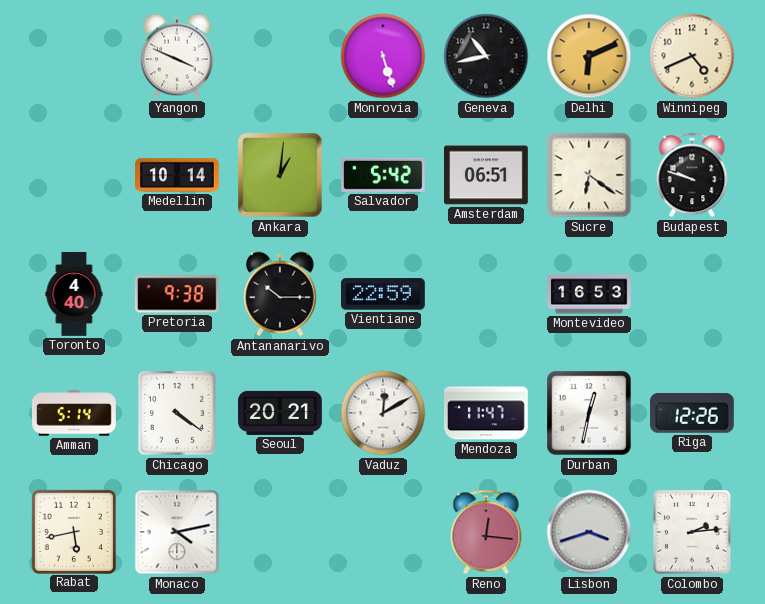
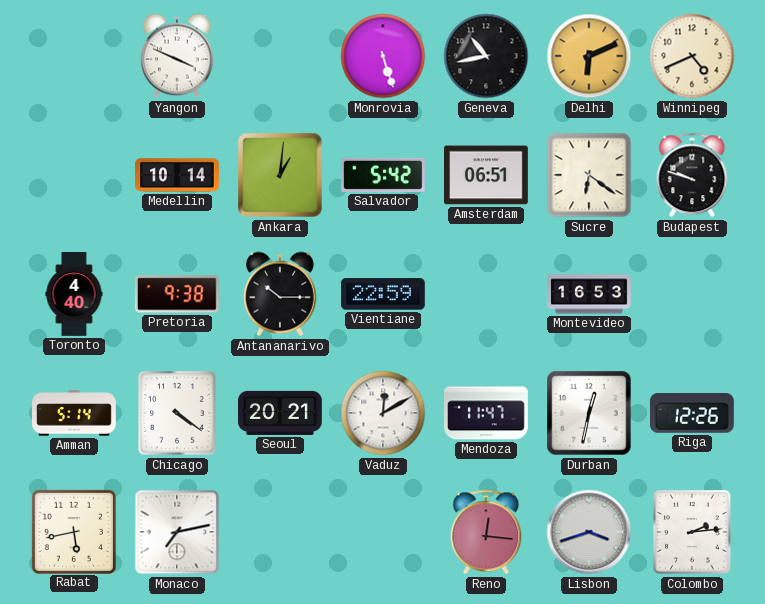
Monaco: 4:13 -> 7:13
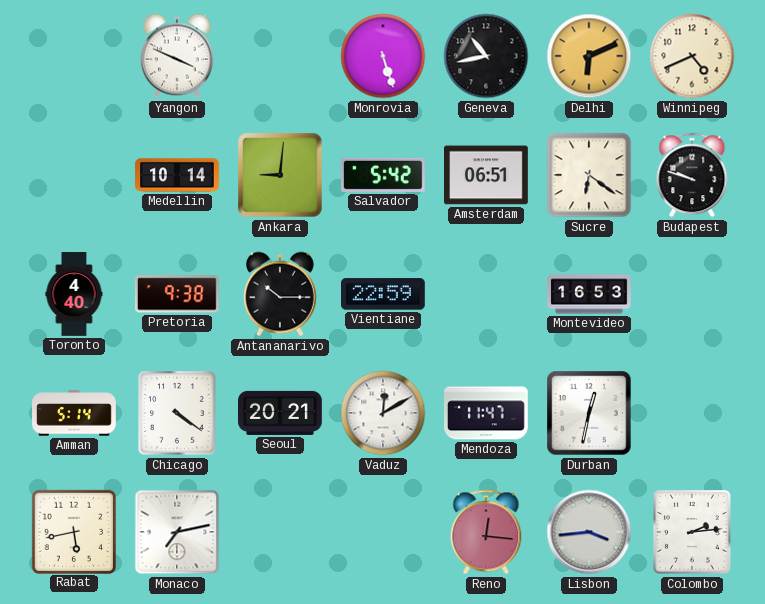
Ankara: 1:01 -> 9:01
Riga: 12:26 -> none
Lisbon: 3:42 -> 3:44
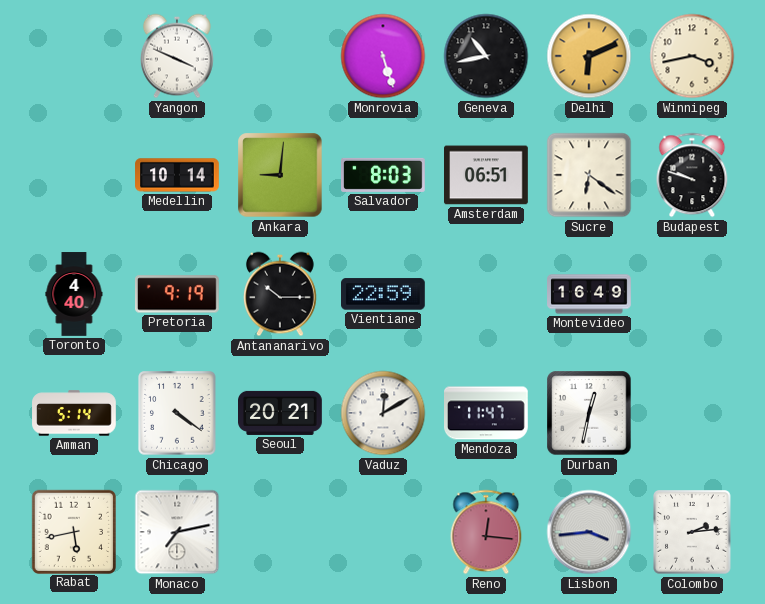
Winnipeg: 4:41 -> 3:43
Salvador: 5:42 -> 8:03
Pretoria: 9:38 -> 9:19
Montevideo: 16:53 -> 16:49
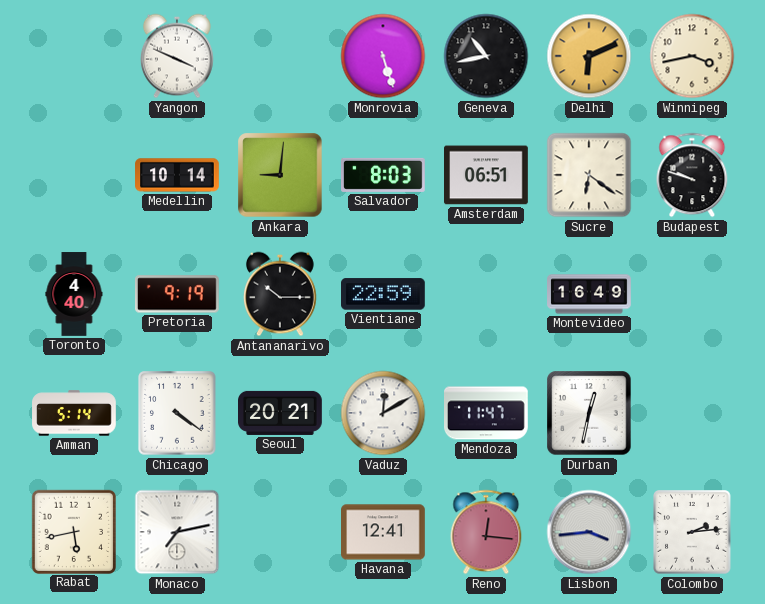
Havana: none -> 12:41
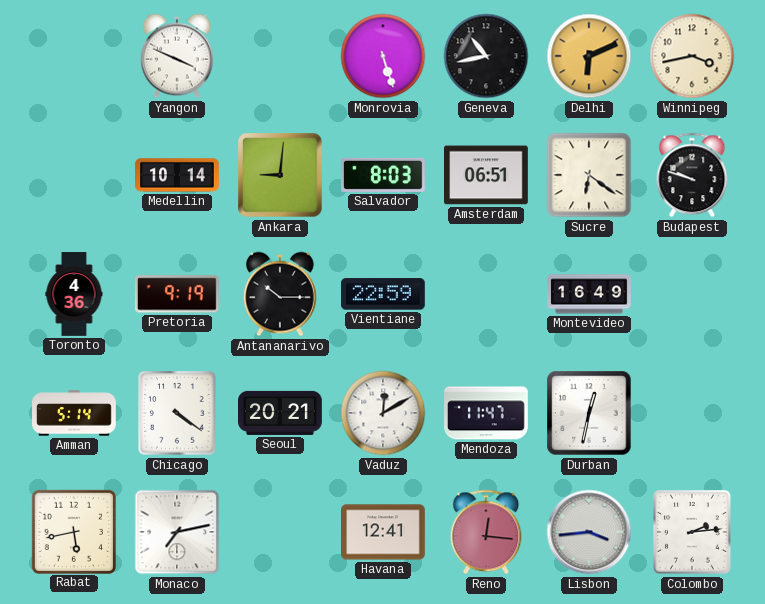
Toronto: 4:40 -> 4:36
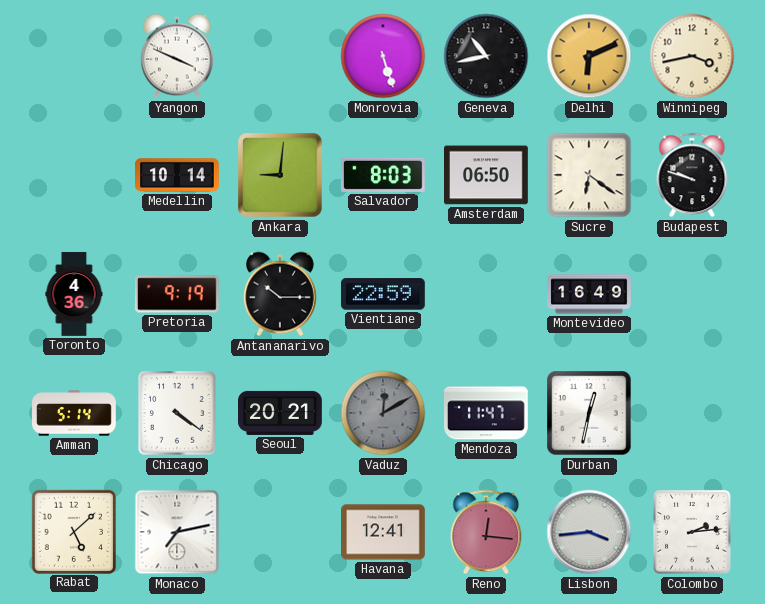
Amsterdam: 06:51 -> 06:50
Vaduz dial: white -> grey
Rabat: 5:43 -> 5:08
